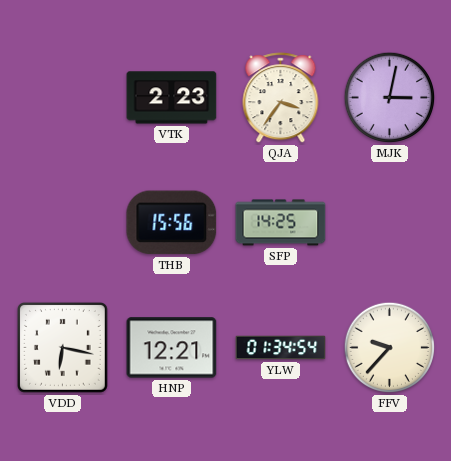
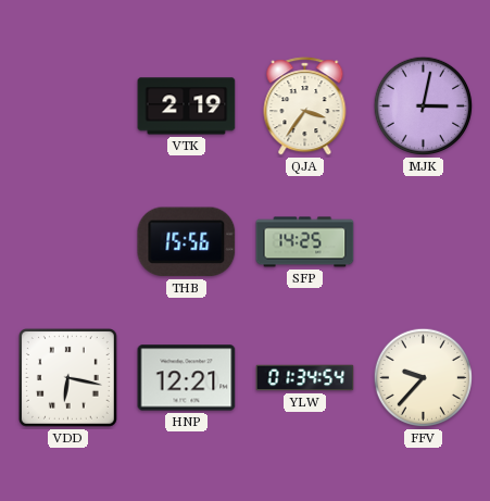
VTK: 2:23 -> 2:19
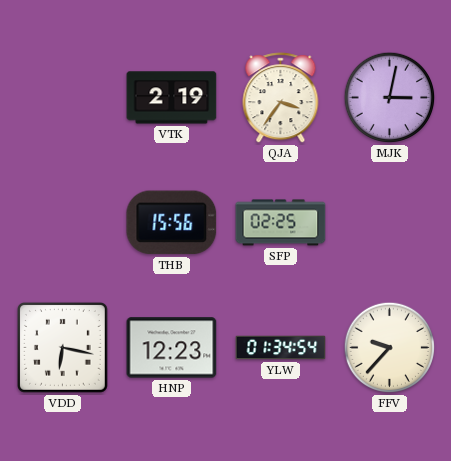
SFP: 14:25 -> 02:25
HNP: 12:21 -> 12:23
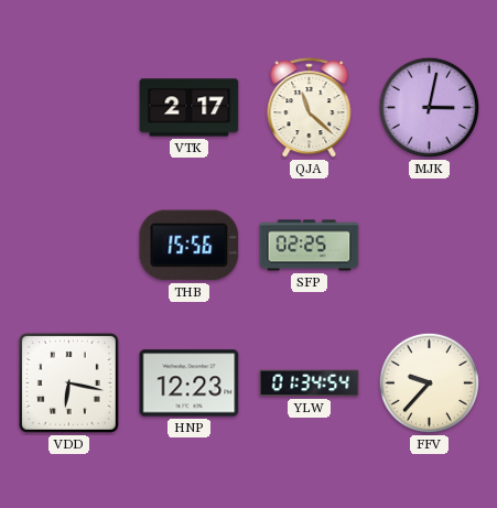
VTK: 2:19 -> 2:17
QJA: 3:36 -> 11:22
